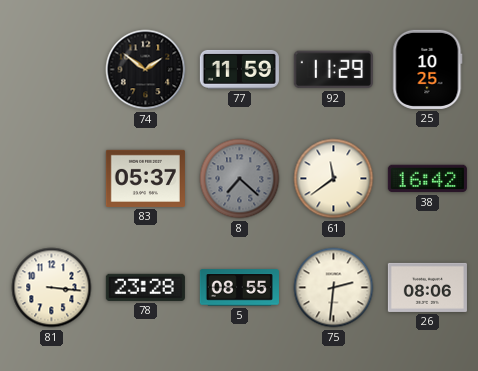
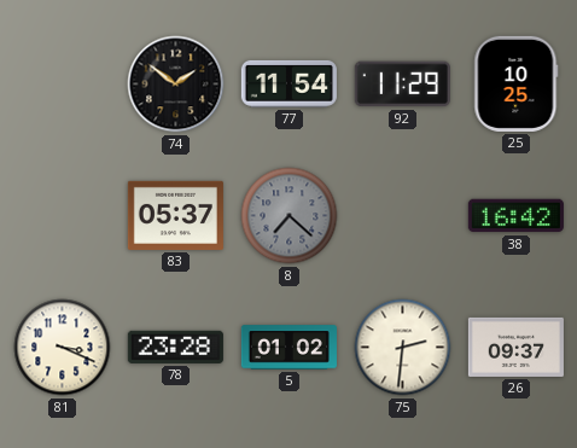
77: 11:59 -> 11:54
61: 11:39 -> none
81: 3:16 -> 3:19
5: 08:55 -> 01:02
26: 08:06 -> 09:37
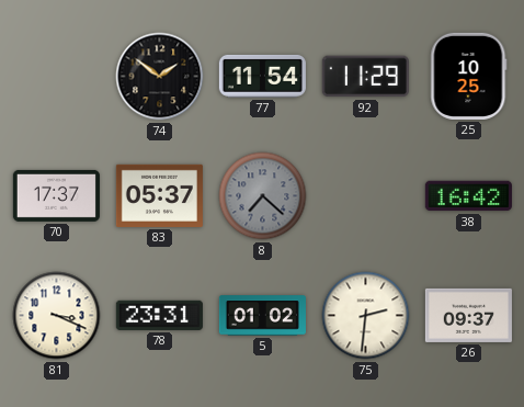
70: none -> 17:37
78: 23:28 -> 23:31
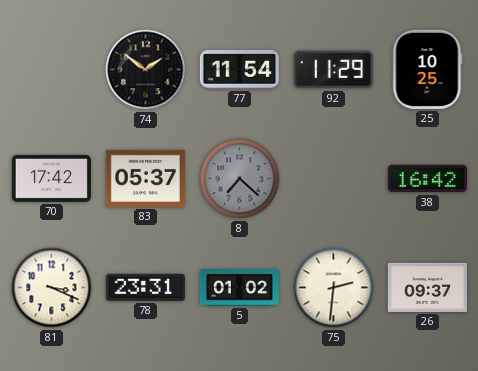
70: 17:37 -> 17:42
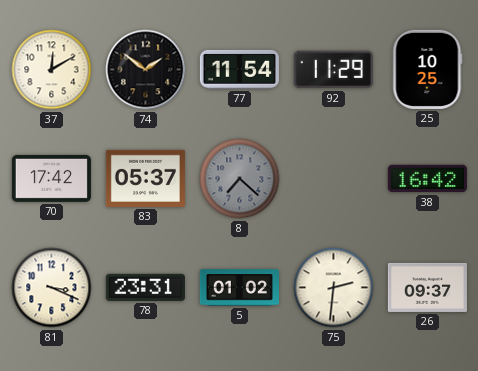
37: none -> 12:10
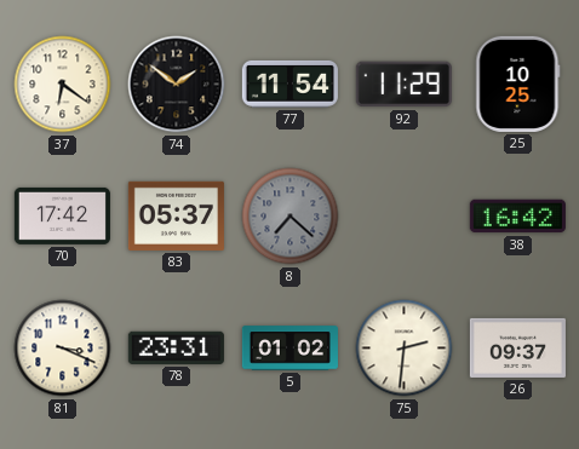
37: 12:10 -> 6:21
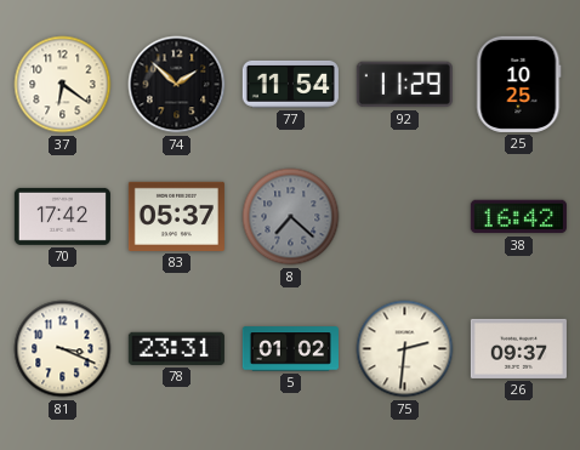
74: 1:51 -> 1:52
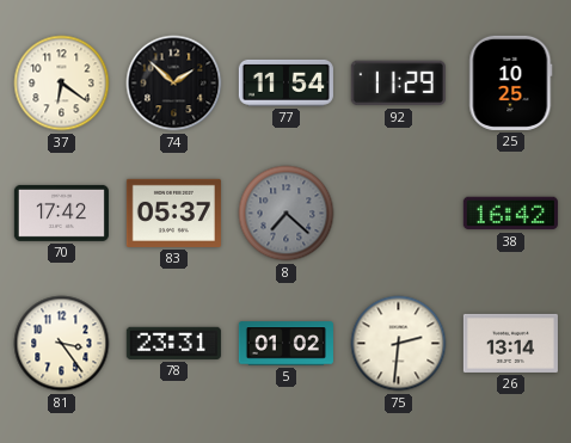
81: 3:19 -> 3:24
26: 09:37 -> 13:14
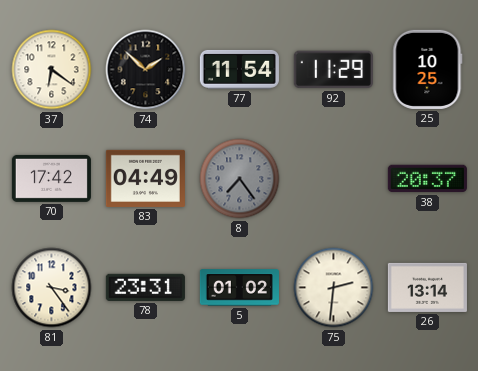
83: 05:37 -> 04:49
8: 7:22 -> 7:24
38: 16:42 -> 20:37
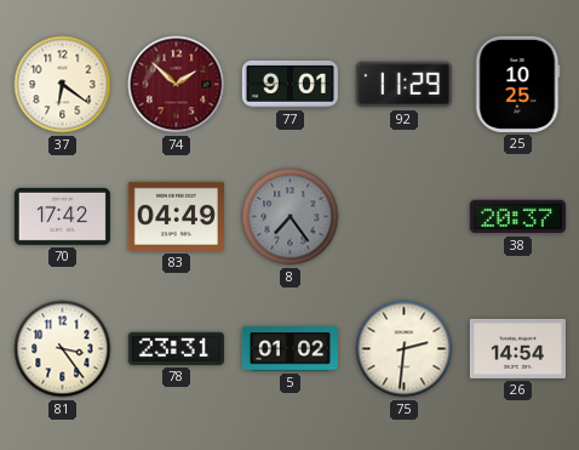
74 dial: black -> burgundy
77: 11:54 -> 9:01
26: 13:14 -> 14:54
